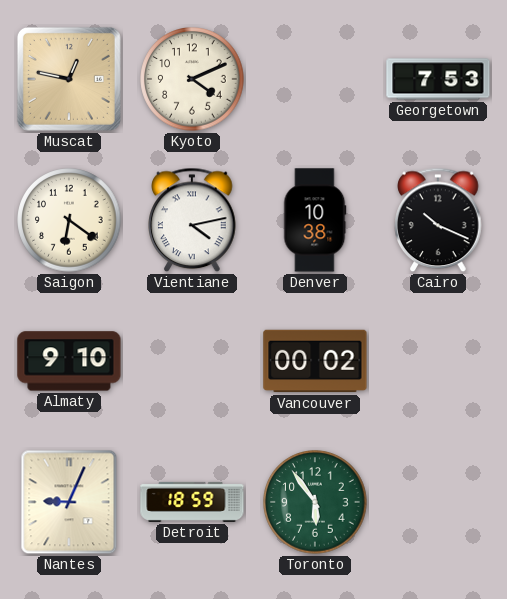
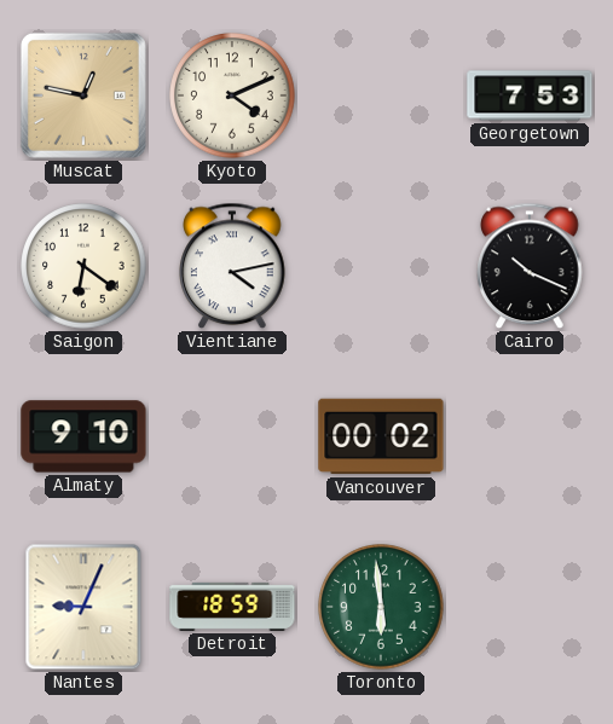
Denver: 10:38 -> none
Toronto: 5:54 -> 5:59
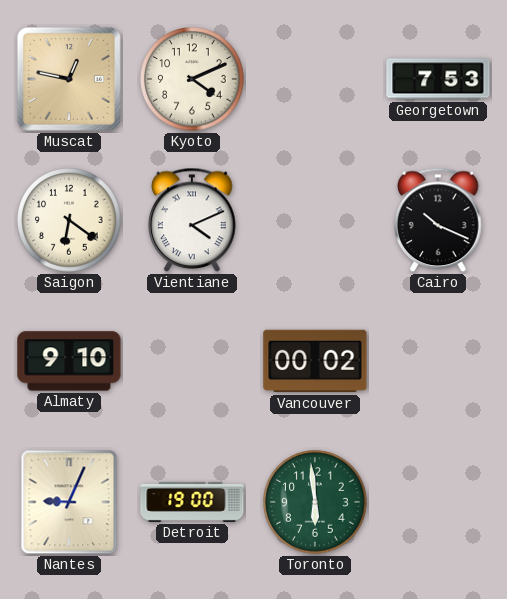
Vientiane: 4:13 -> 4:11
Detroit: 18:59 -> 19:00
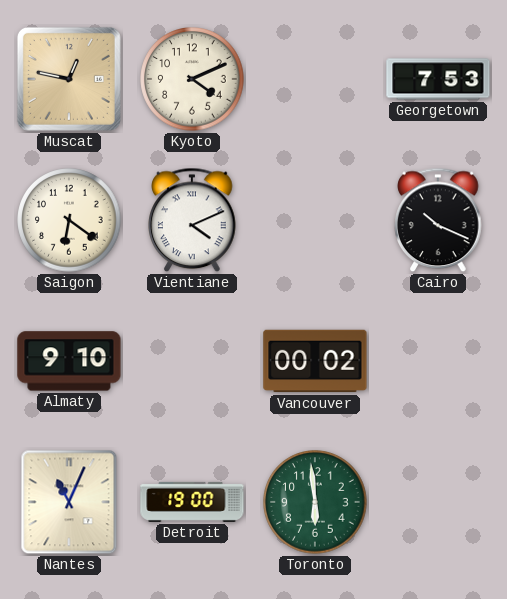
Nantes: 9:04 -> 11:04
